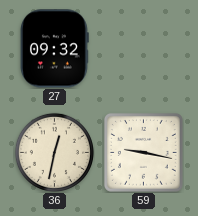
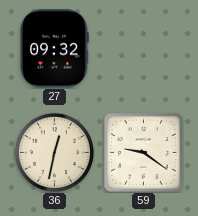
59: 9:17 -> 9:21
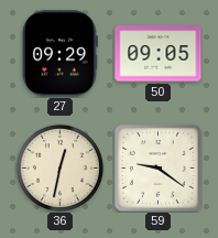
27: 09:32 -> 09:29
50: none -> 09:05
